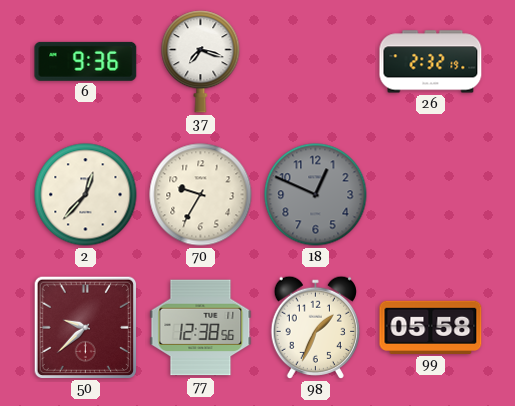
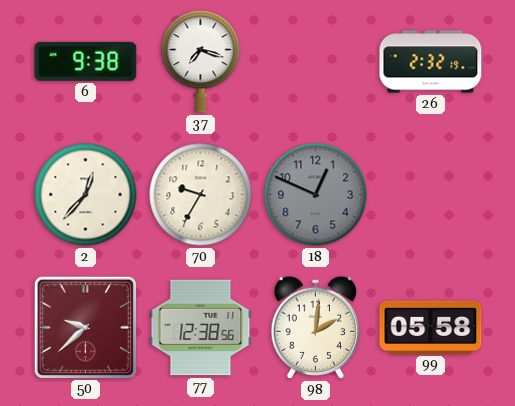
6: 9:36 -> 9:38
98: 1:34 -> 2:01
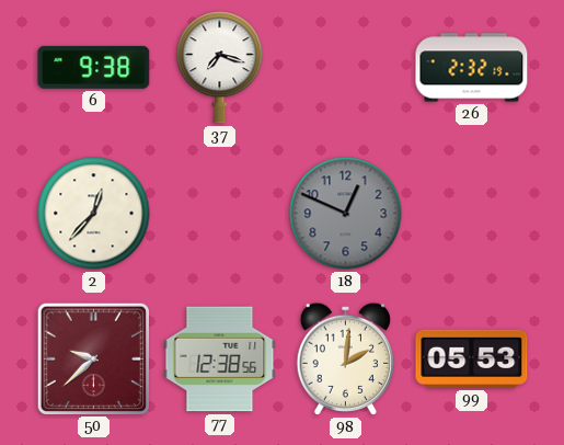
70: 9:35 -> none
99: 05:58 -> 05:53
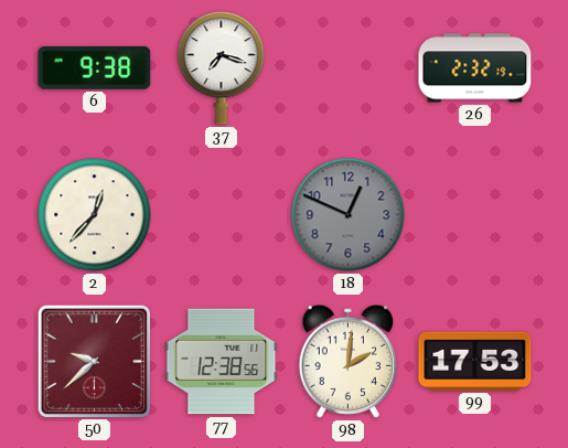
99: 05:53 -> 17:53
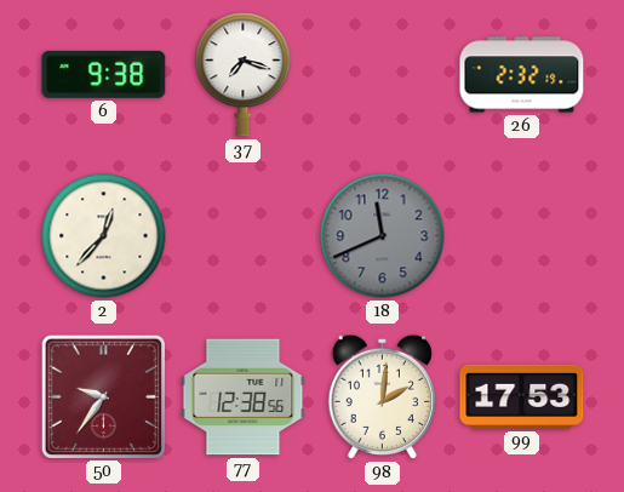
18: 12:49 -> 11:41
50: 9:38 -> 9:36
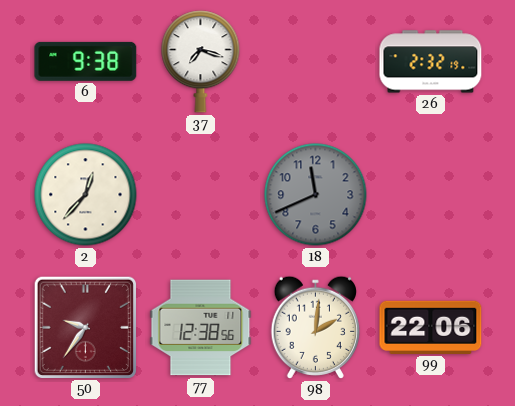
99: 17:53 -> 22:06
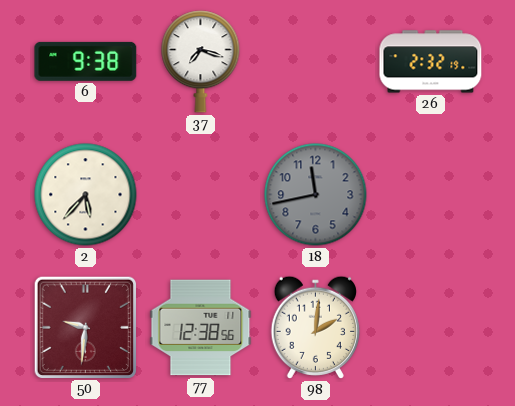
2: 12:37 -> 5:37
18: 11:41 -> 11:43
50: 9:36 -> 9:31
99: 22:06 -> none
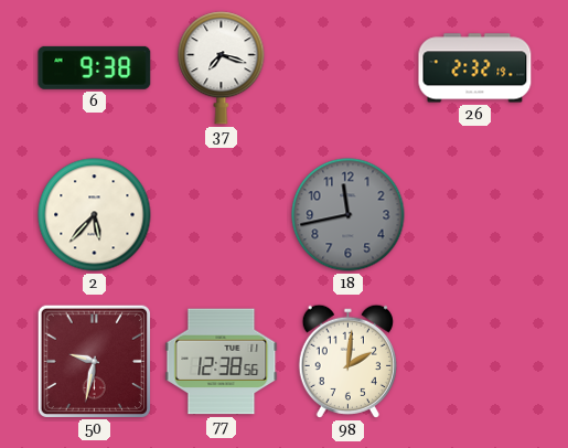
50: 9:31 -> 9:32
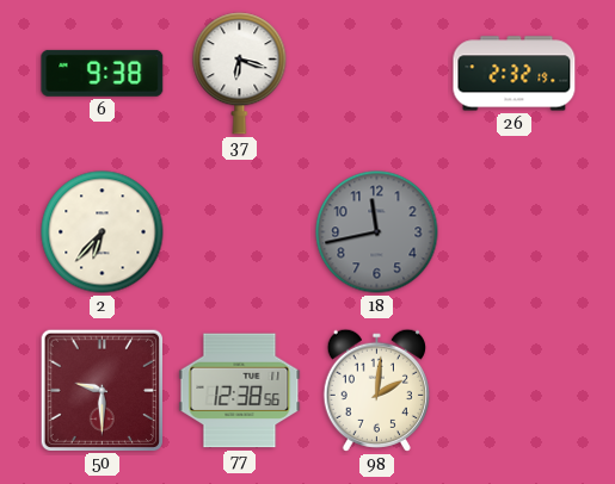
37: 7:18 -> 6:18
2: 5:37 -> 6:37
50: 9:32 -> 9:30
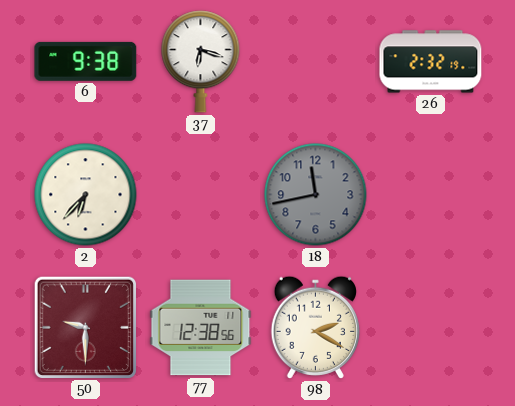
98: 2:01 -> 2:20
